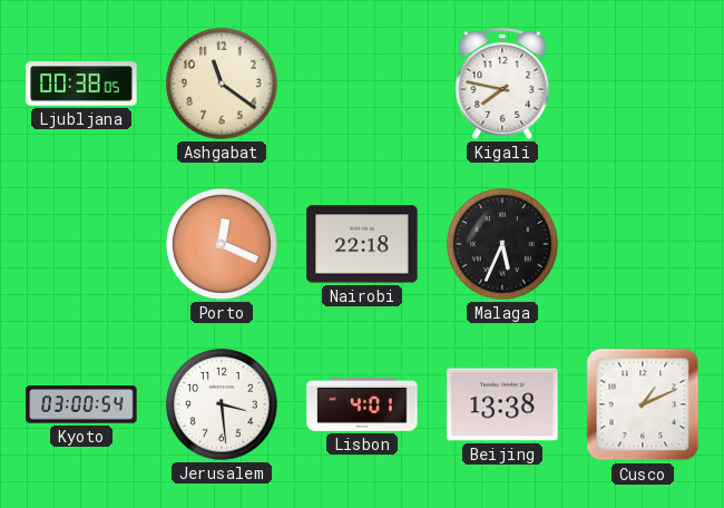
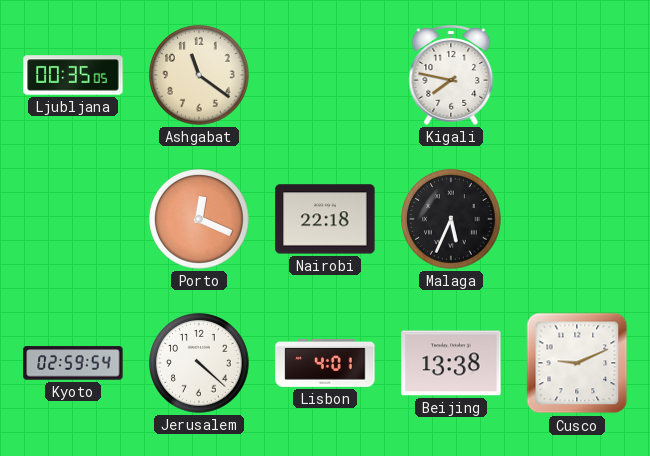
Ljubljana: 00:38 -> 00:35
Kyoto: 03:00 -> 02:59
Jerusalem: 3:29 -> 4:22
Cusco: 1:11 -> 9:11
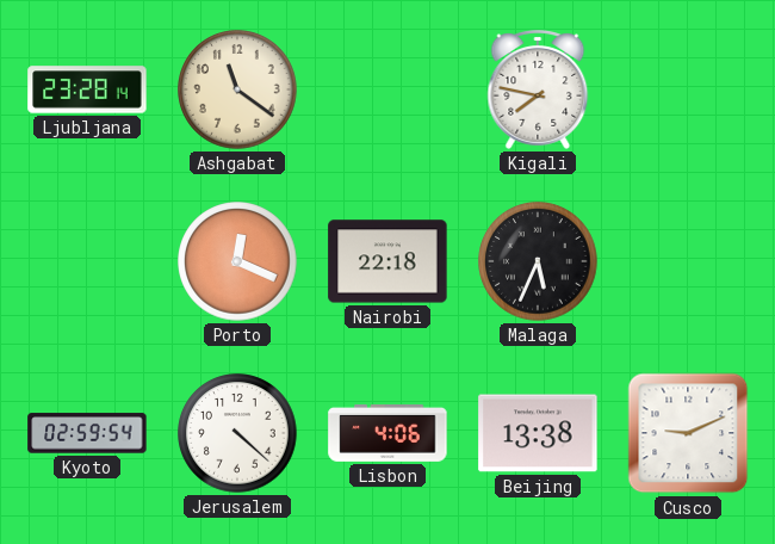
Ljubljana: 00:35 -> 23:28
Lisbon: 4:01 -> 4:06
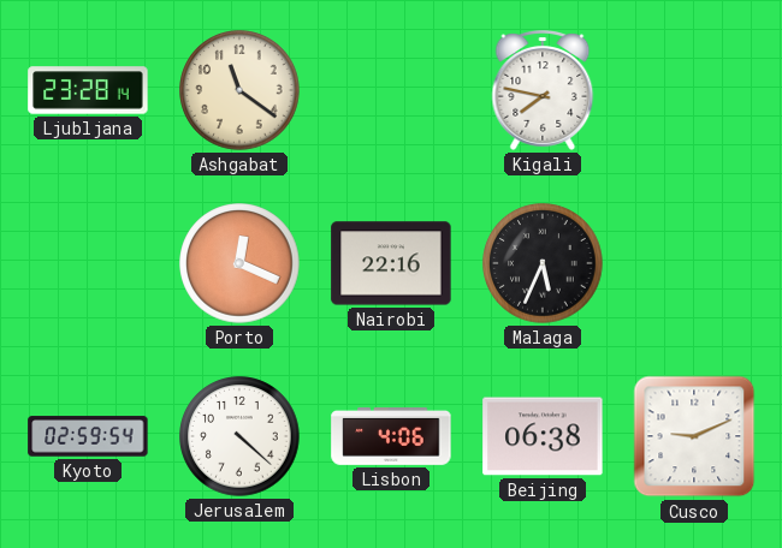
Nairobi: 22:18 -> 22:16
Beijing: 13:38 -> 06:38
